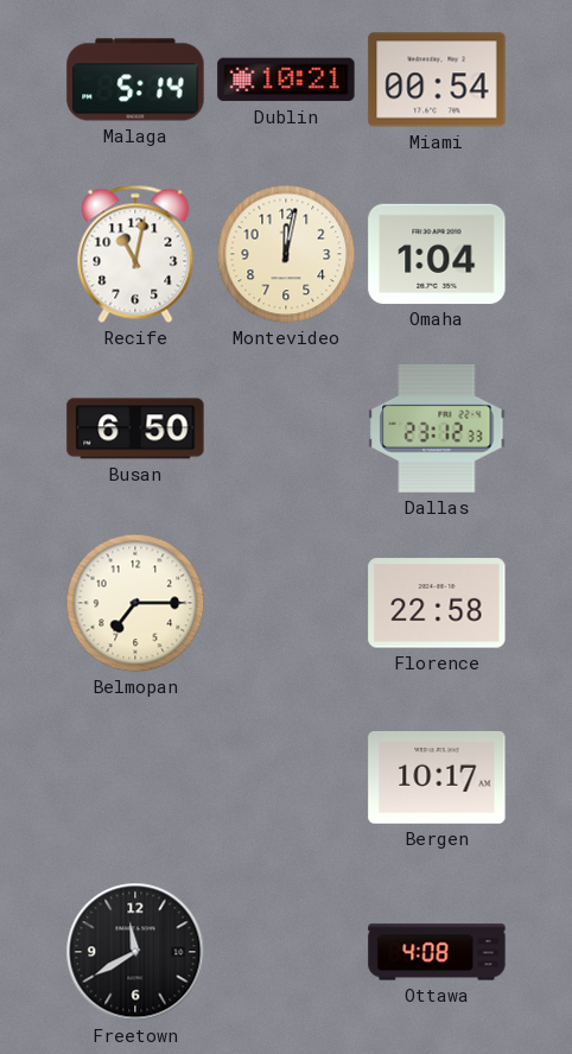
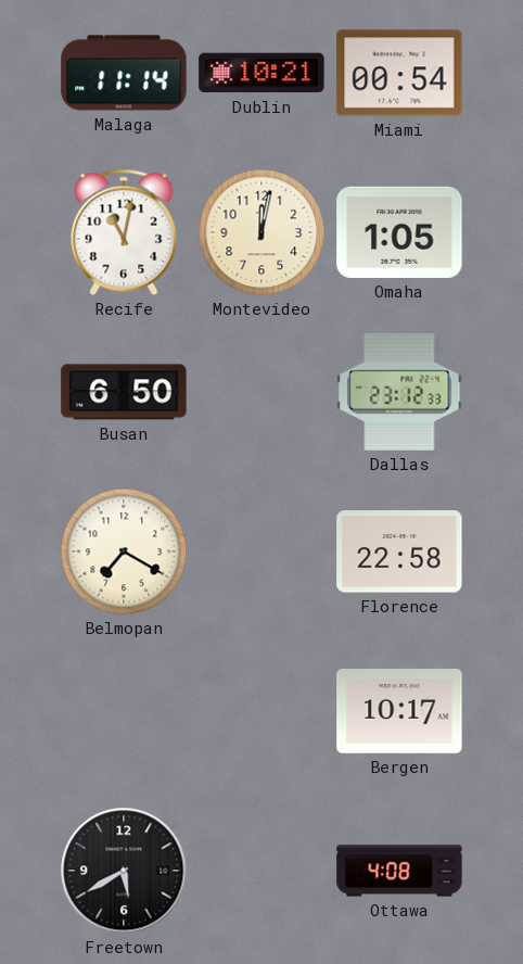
Malaga: 5:14 -> 11:14
Omaha: 1:04 -> 1:05
Belmopan: 7:15 -> 7:20
Freetown: 11:40 -> 5:40
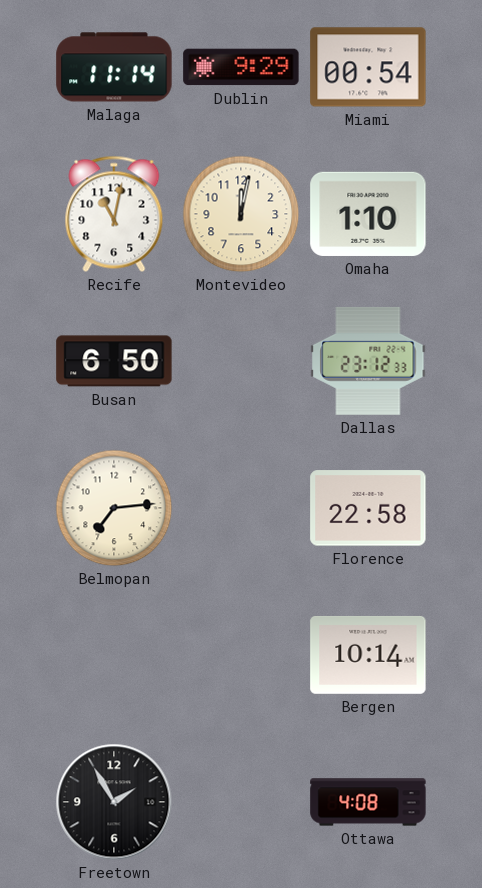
Dublin: 10:21 -> 9:29
Omaha: 1:05 -> 1:10
Belmopan: 7:20 -> 7:14
Bergen: 10:17 -> 10:14
Freetown: 5:40 -> 1:55
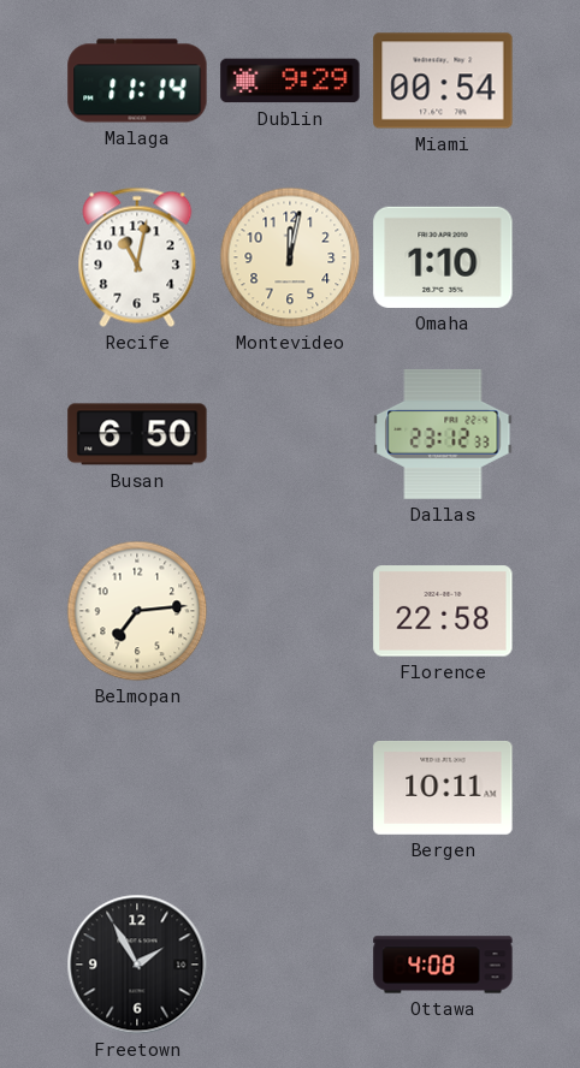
Bergen: 10:14 -> 10:11
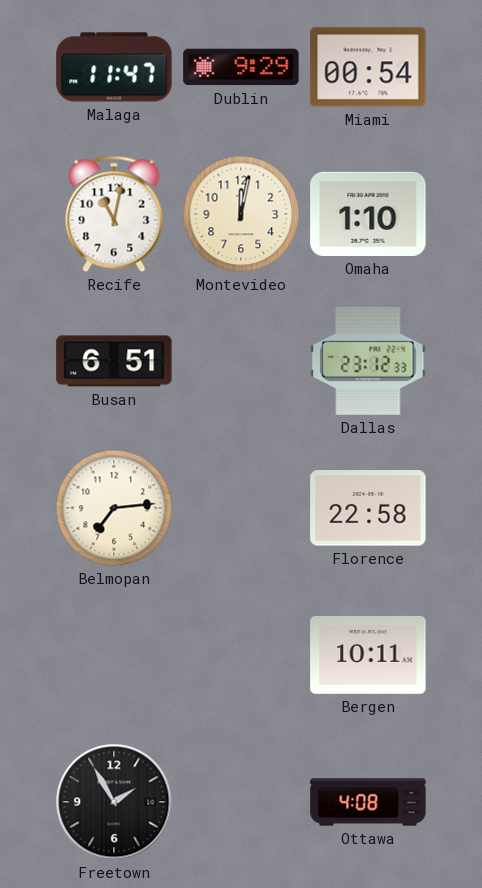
Malaga: 11:14 -> 11:47
Busan: 6:50 -> 6:51
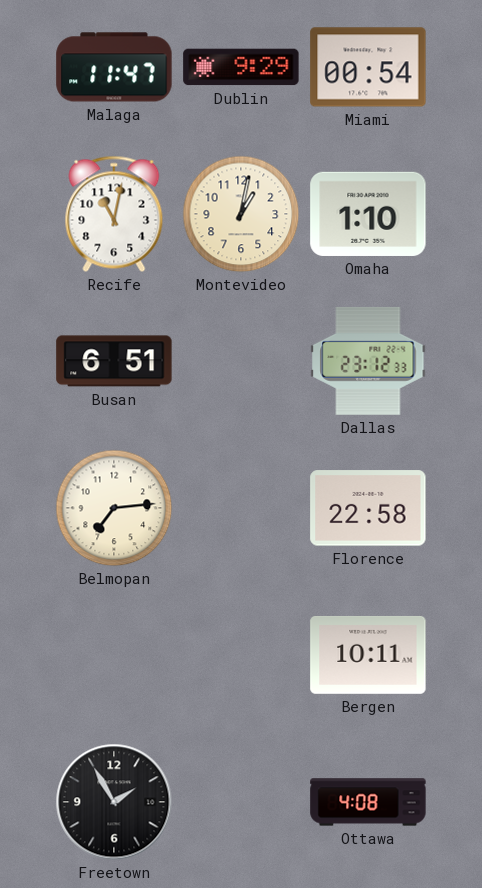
Montevideo: 12:02 -> 1:02
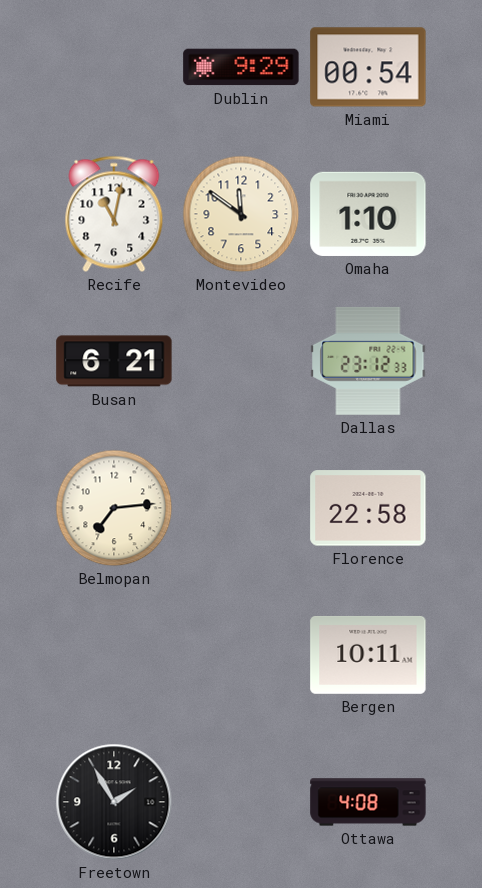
Malaga: 11:47 -> none
Montevideo: 1:02 -> 11:51
Busan: 6:51 -> 6:21
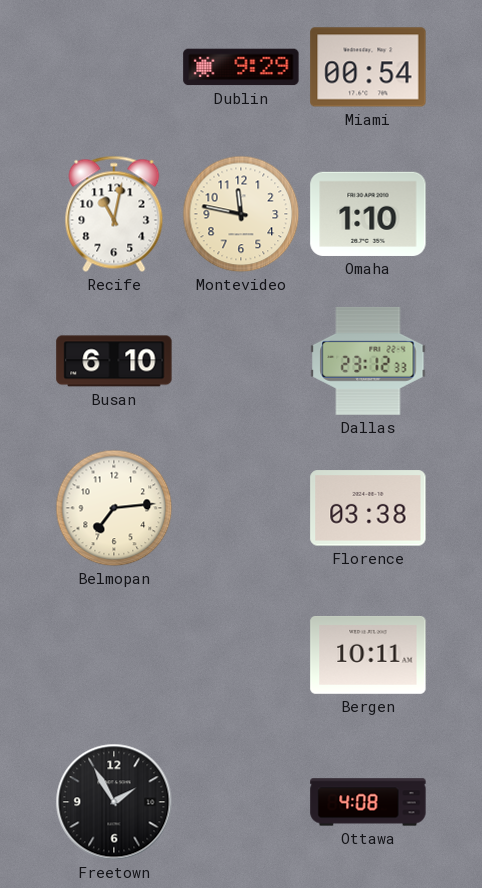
Montevideo: 11:51 -> 11:47
Busan: 6:21 -> 6:10
Florence: 22:58 -> 03:38
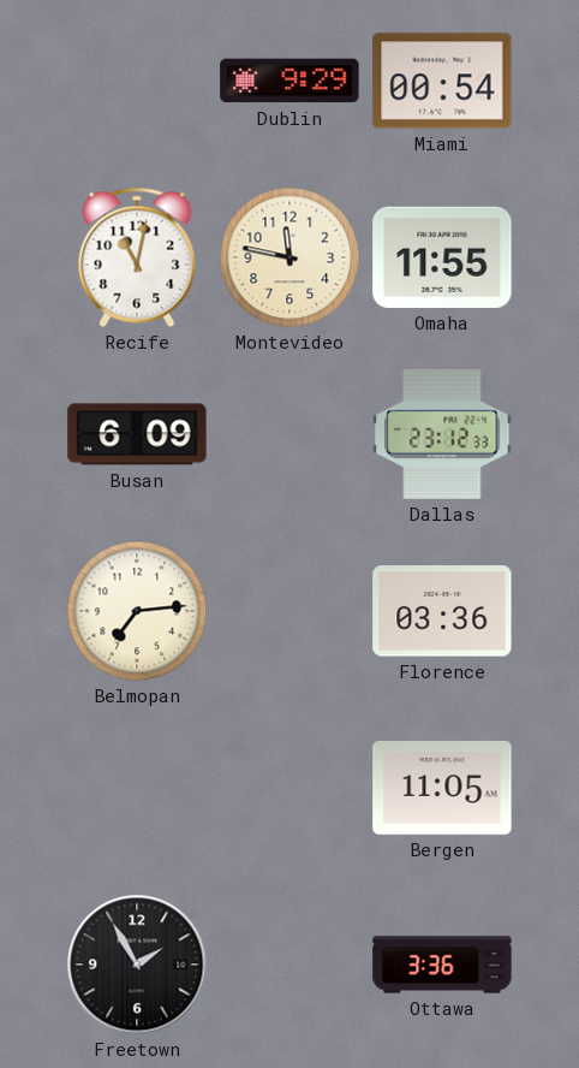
Omaha: 1:10 -> 11:55
Busan: 6:10 -> 6:09
Florence: 03:38 -> 03:36
Bergen: 10:11 -> 11:05
Ottawa: 4:08 -> 3:36
